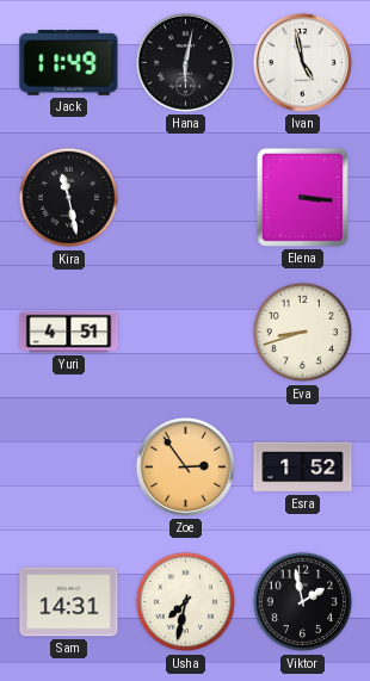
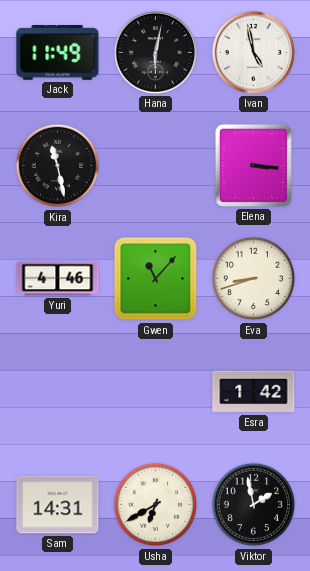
Yuri: 4:51 -> 4:46
Gwen: none -> 11:07
Zoe: 2:54 -> none
Esra: 1:52 -> 1:42
Usha: 7:32 -> 6:40
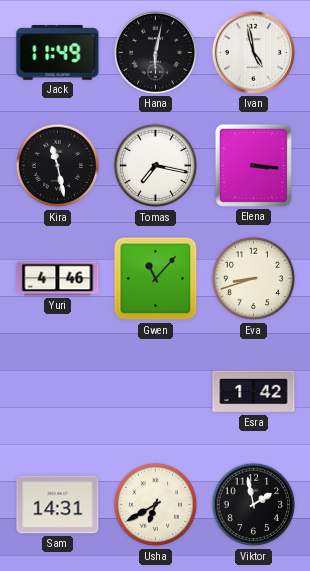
Tomas: none -> 7:17
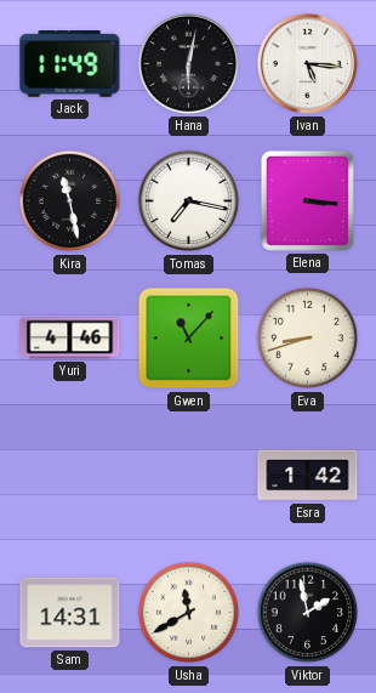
Ivan: 4:58 -> 5:16
Usha: 6:40 -> 11:40
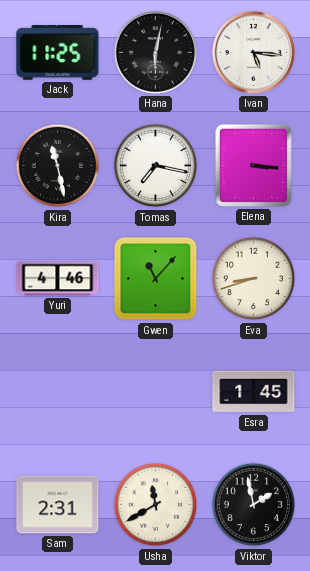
Jack: 11:49 -> 11:25
Esra: 1:42 -> 1:45
Sam: 14:31 -> 2:31
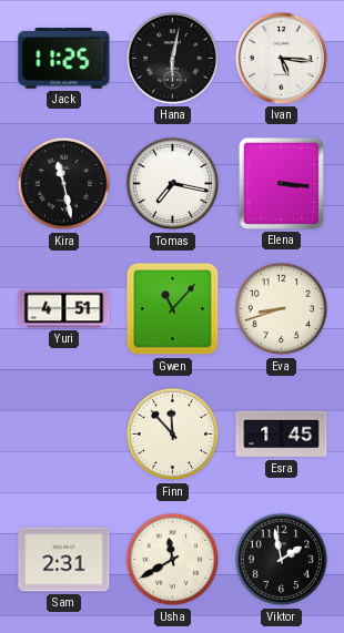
Yuri: 4:46 -> 4:51
Finn: none -> 11:53
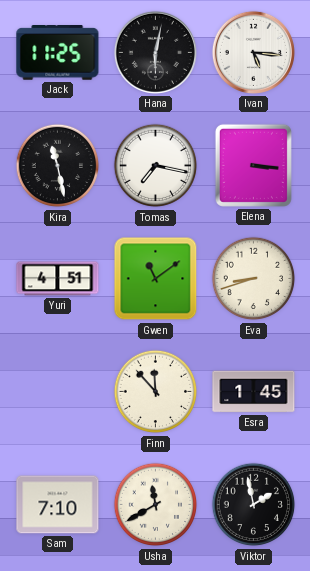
Gwen: 11:07 -> 11:09
Sam: 2:31 -> 7:10
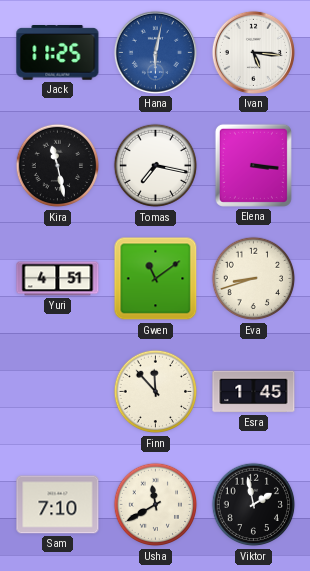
Hana dial: black -> blue
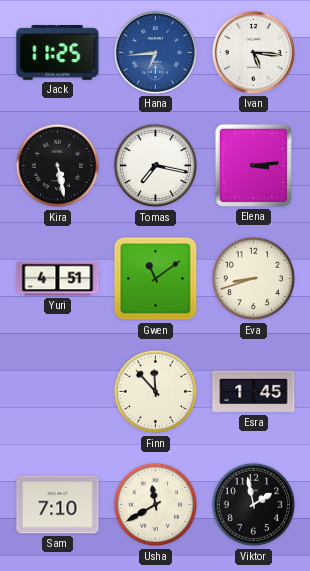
Hana: 6:02 -> 6:44
Kira: 11:28 -> 5:28
Elena: 3:16 -> 3:14
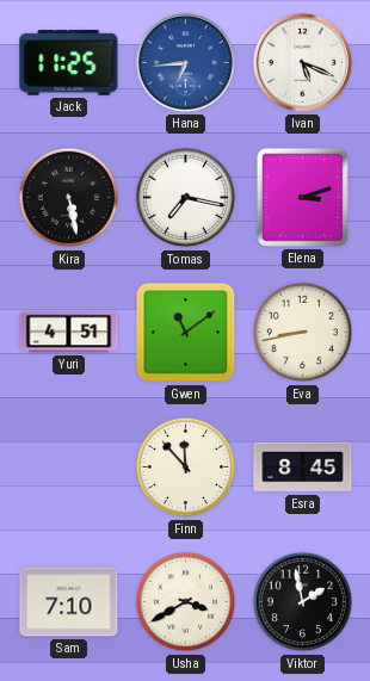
Ivan: 5:16 -> 5:19
Elena: 3:14 -> 3:12
Eva: 8:42 -> 8:43
Esra: 1:45 -> 8:45
Usha: 11:40 -> 3:40
